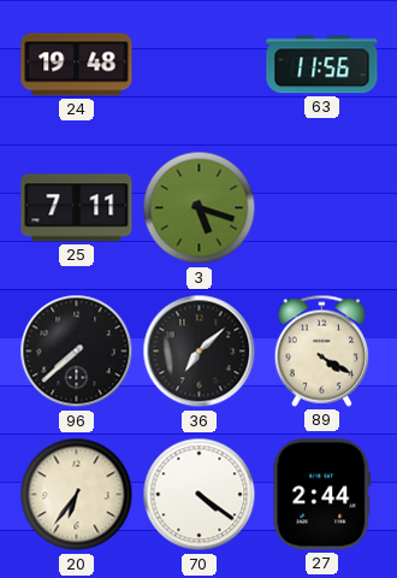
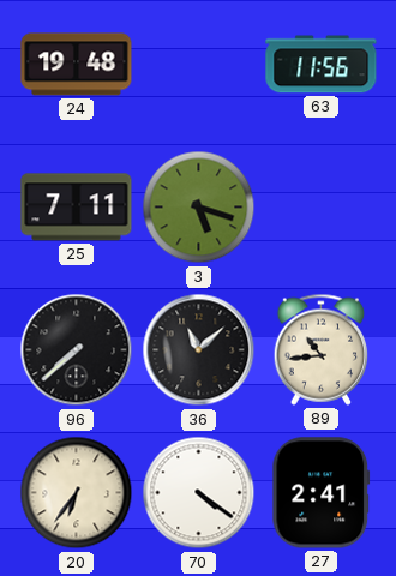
36: 7:08 -> 11:08
89: 4:20 -> 10:44
27: 2:44 -> 2:41
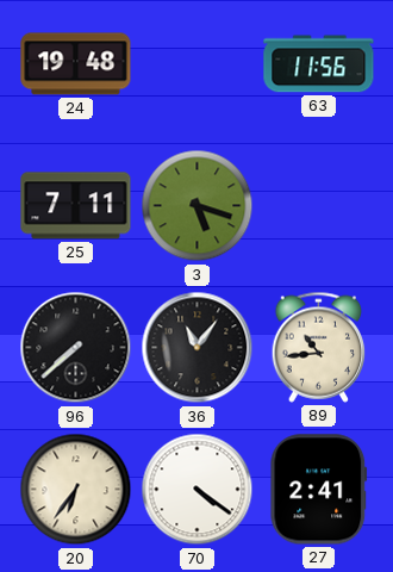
36: 11:08 -> 11:06
